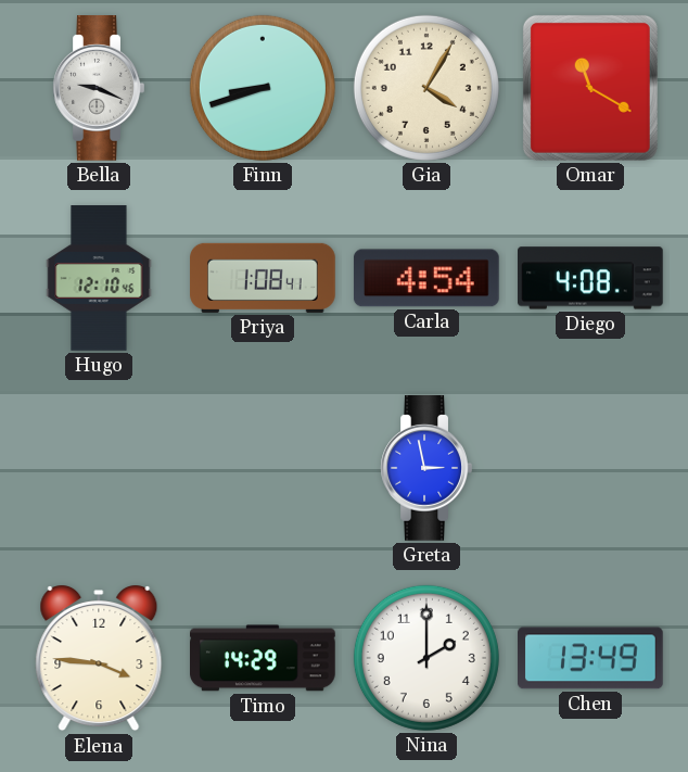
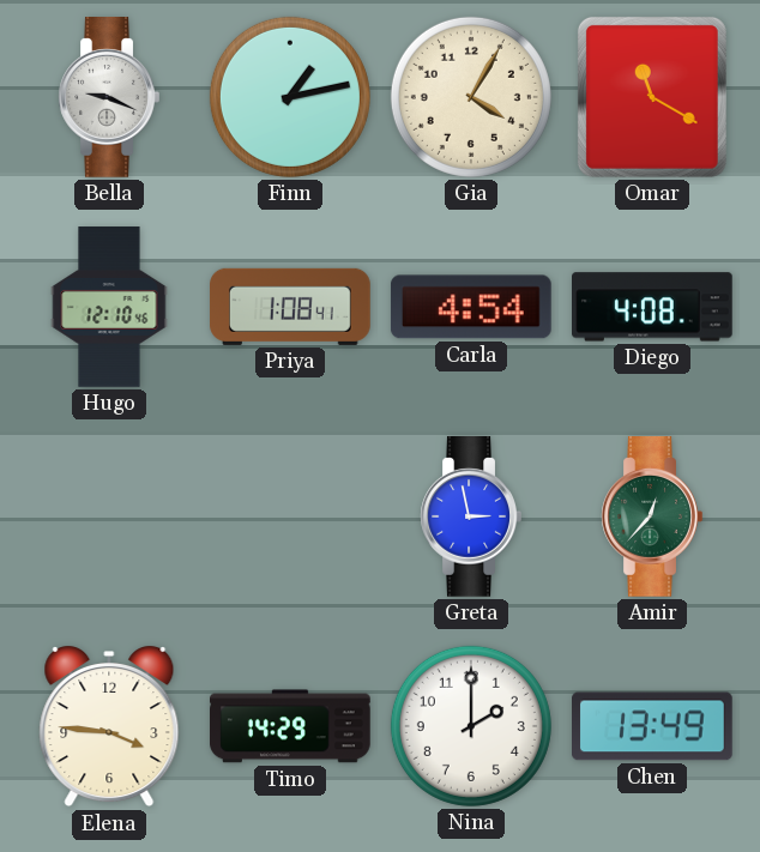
Finn: 8:42 -> 1:13
Amir: none -> 12:37
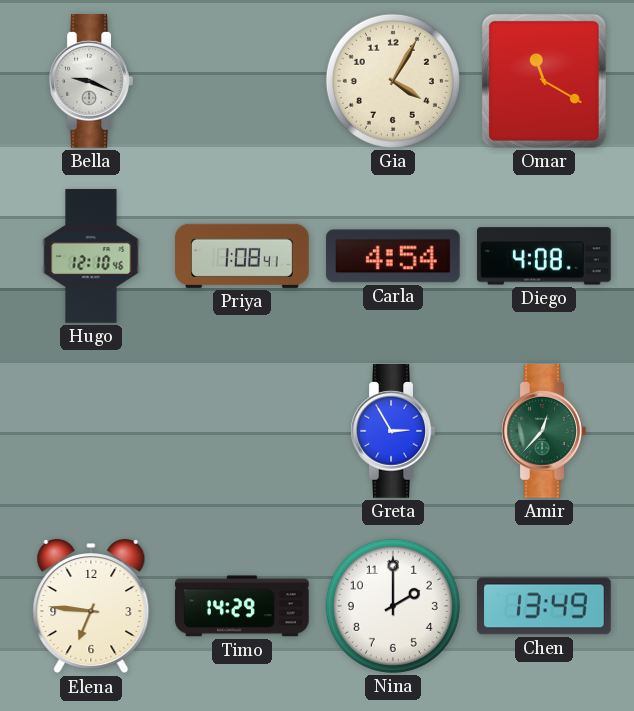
Finn: 1:13 -> none
Greta: 2:58 -> 2:55
Elena: 3:46 -> 6:46
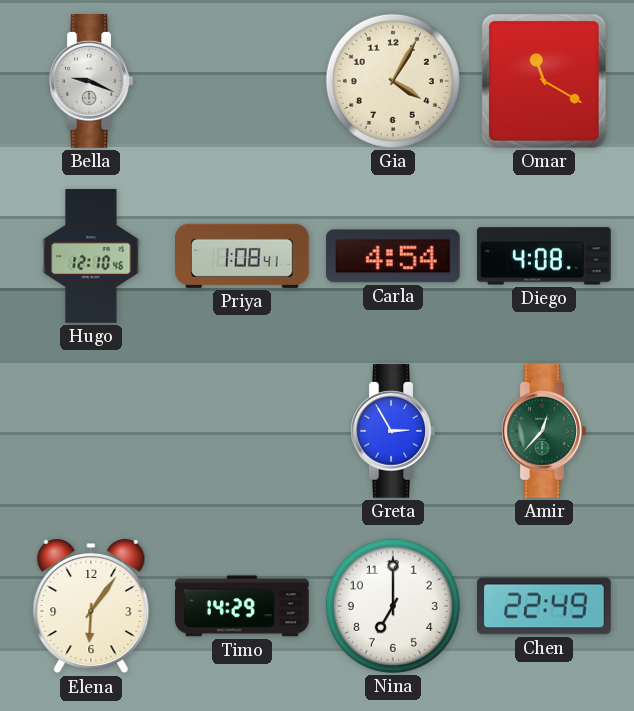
Elena: 6:46 -> 6:06
Nina: 2:00 -> 7:00
Chen: 13:49 -> 22:49
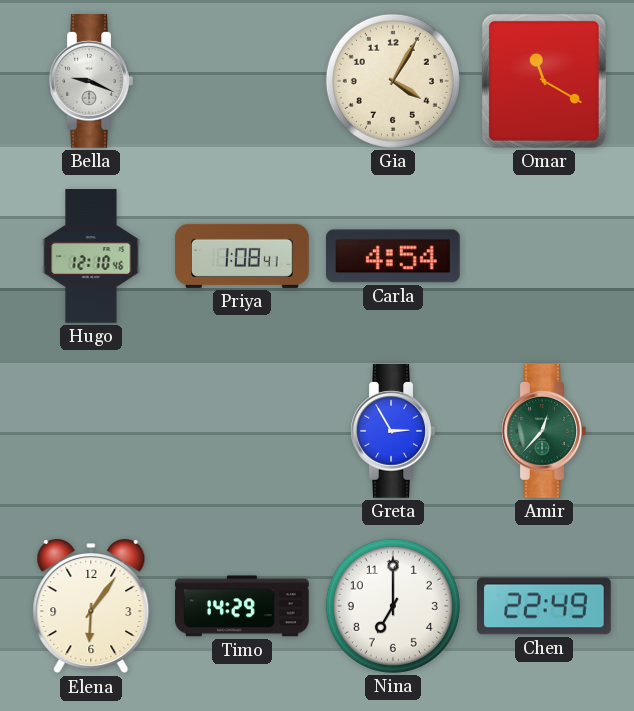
Diego: 4:08 -> none
